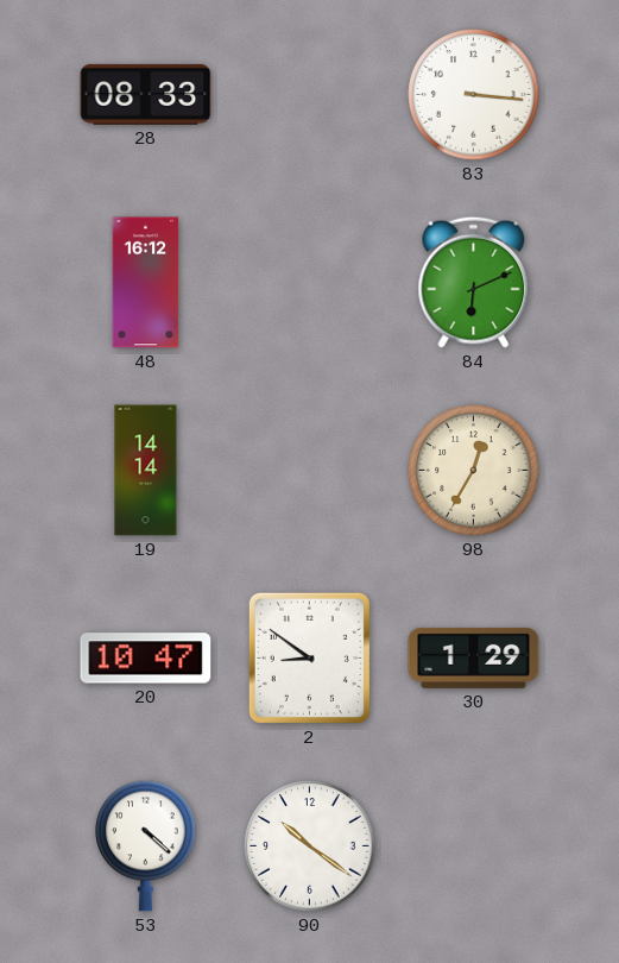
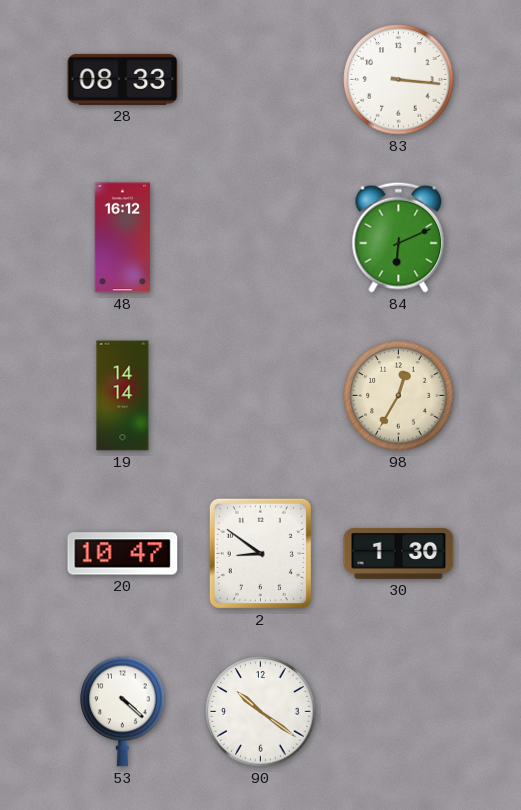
30: 1:29 -> 1:30
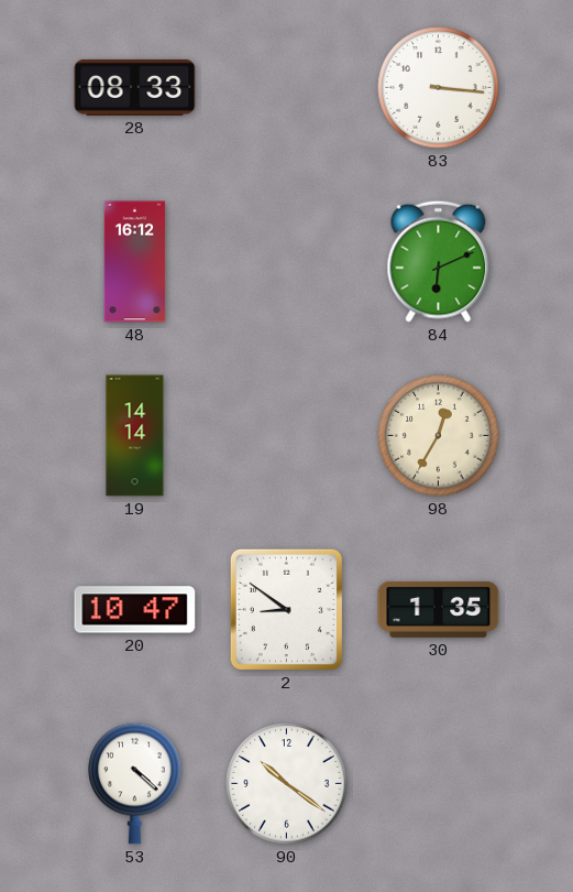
30: 1:30 -> 1:35
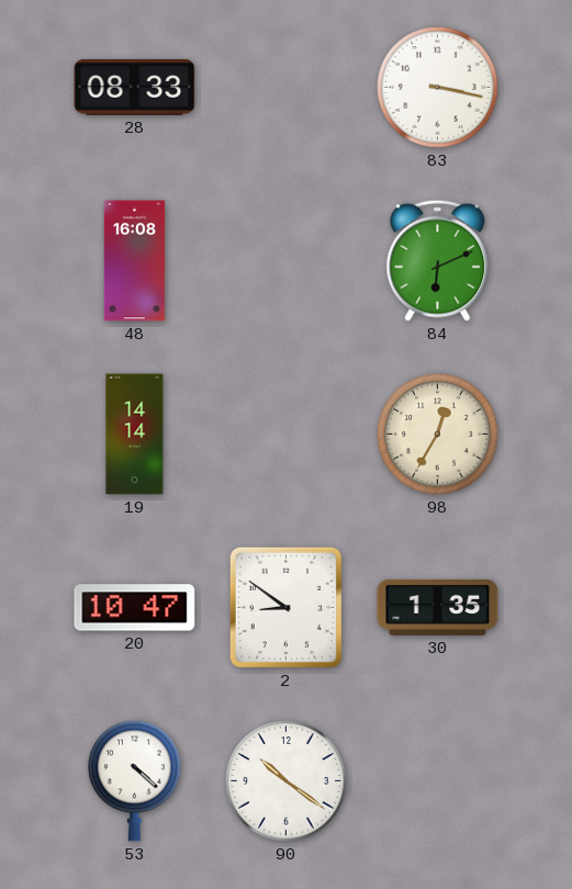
83: 3:16 -> 3:17
48: 16:12 -> 16:08
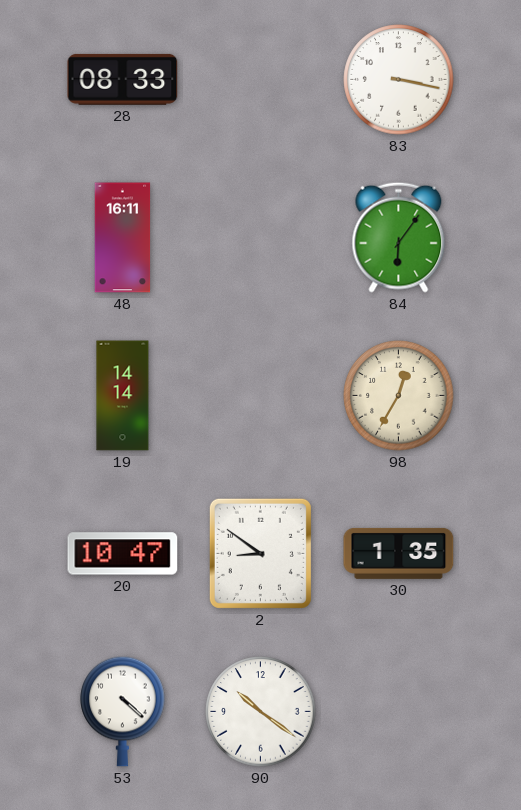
48: 16:08 -> 16:11
84: 6:11 -> 6:06
